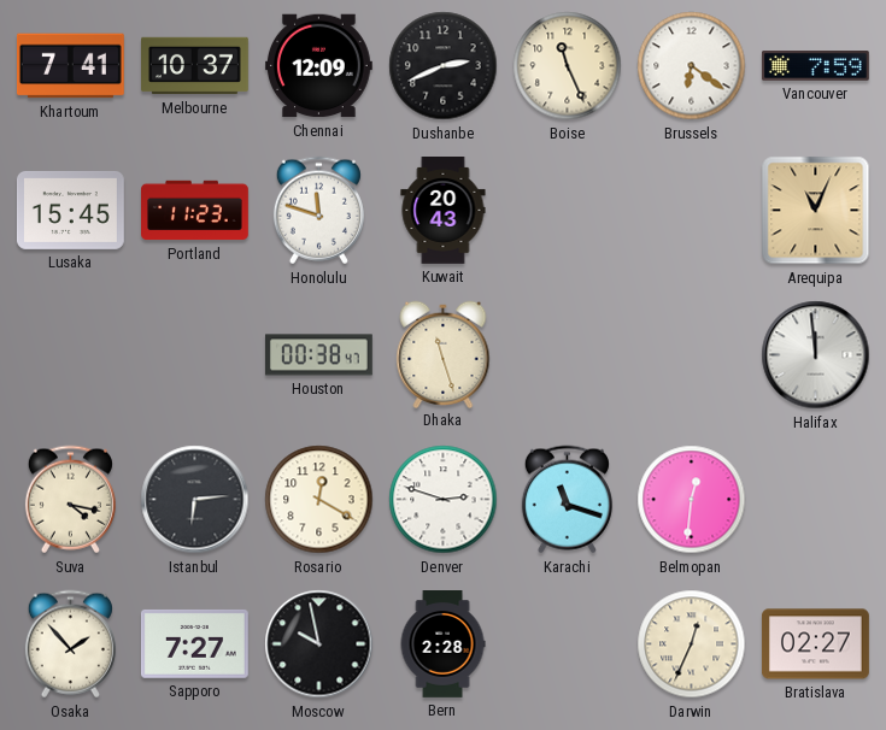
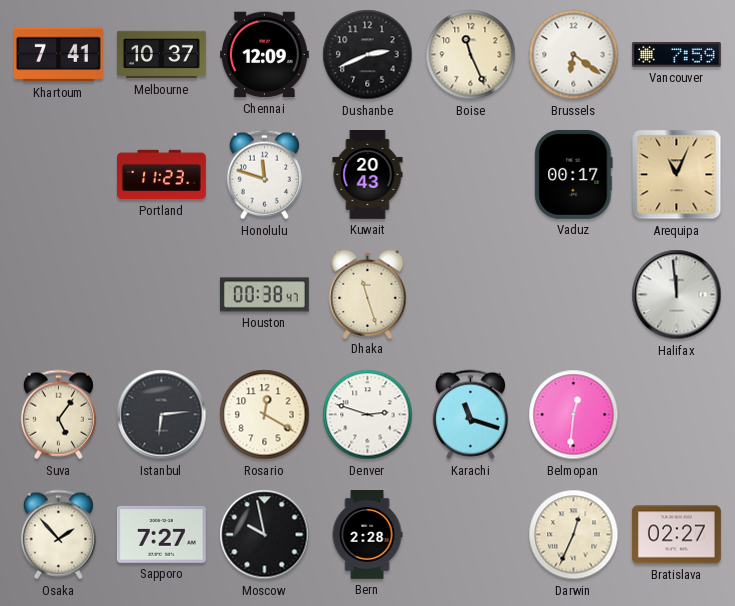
Lusaka: 15:45 -> none
Vaduz: none -> 00:17
Suva: 4:17 -> 5:06
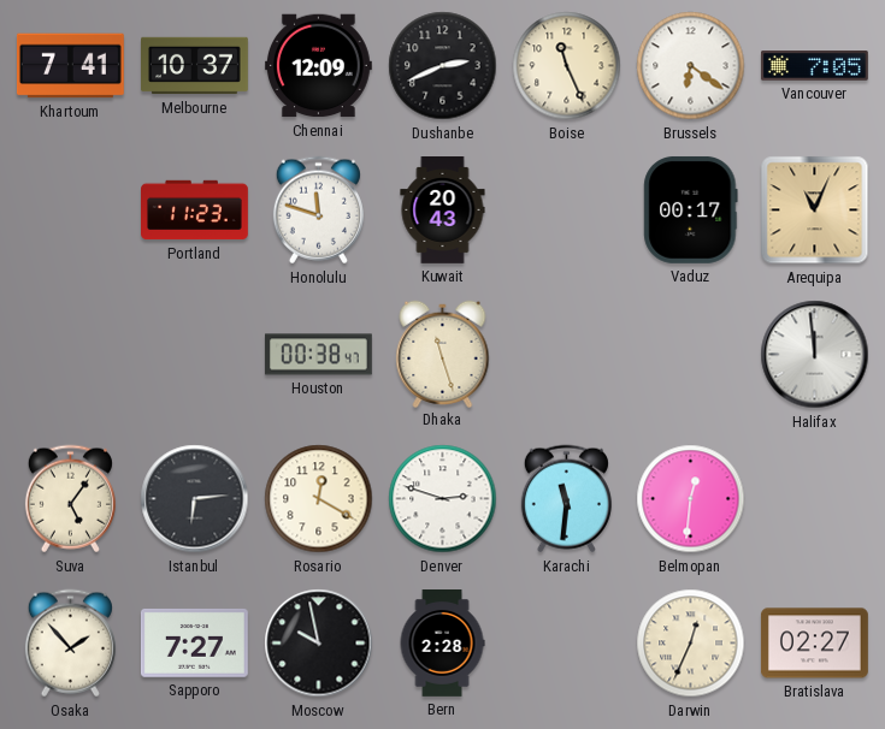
Vancouver: 7:59 -> 7:05
Karachi: 11:18 -> 11:31
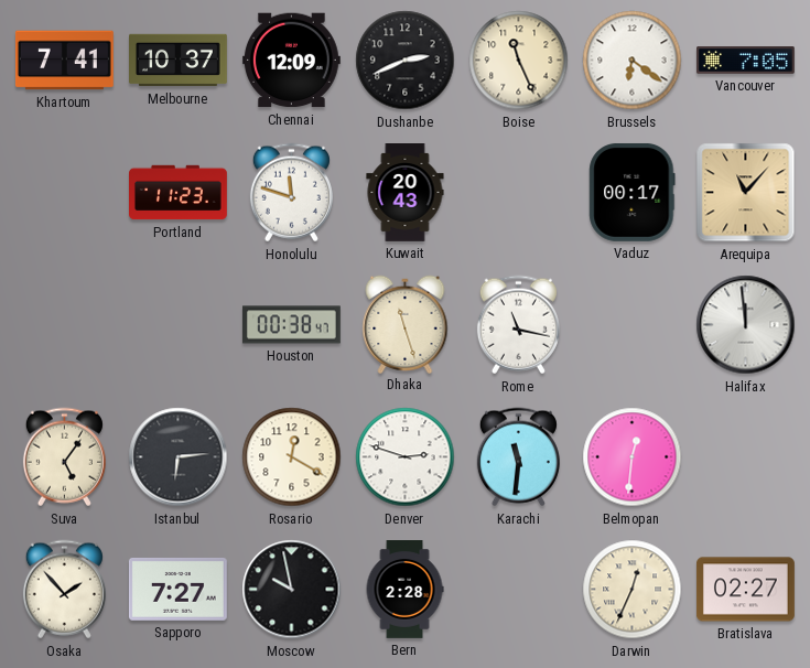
Arequipa: 11:04 -> 11:07
Rome: none -> 11:17
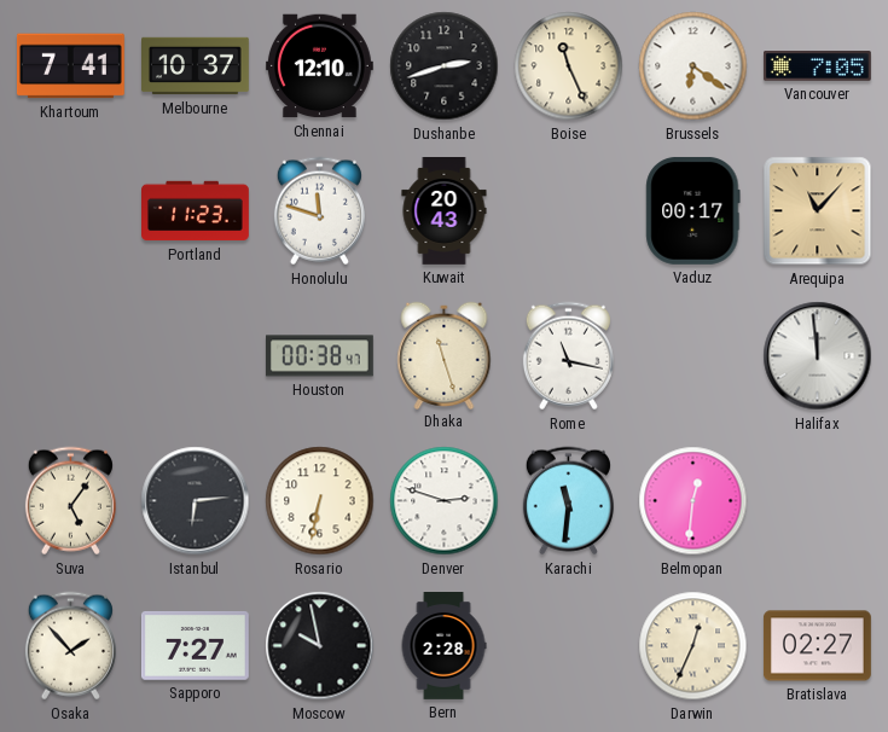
Chennai: 12:09 -> 12:10
Dushanbe: 2:41 -> 2:42
Rosario: 12:20 -> 6:32
